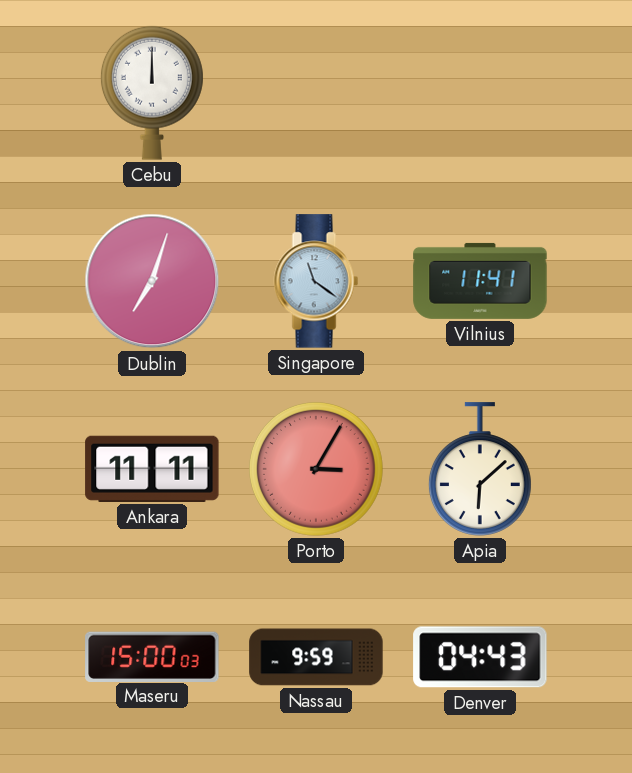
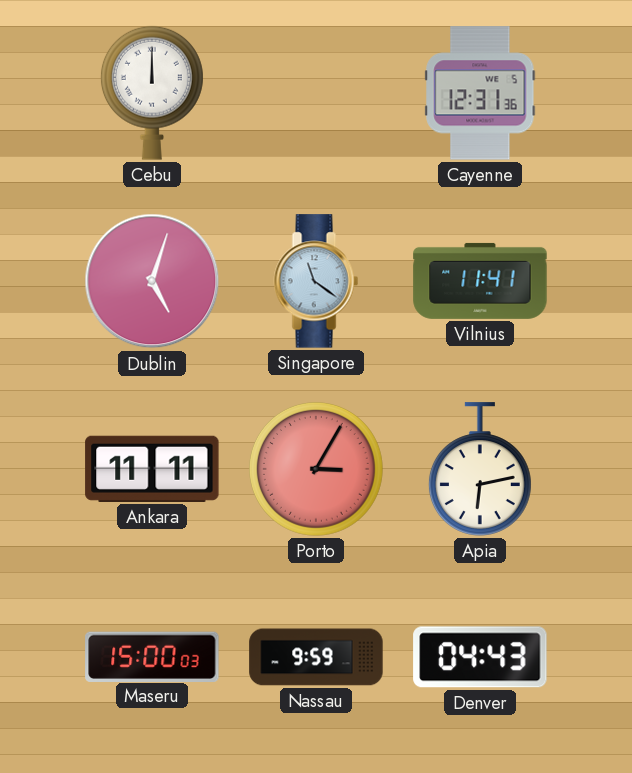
Cayenne: none -> 12:31
Dublin: 7:03 -> 5:03
Apia: 6:08 -> 6:13
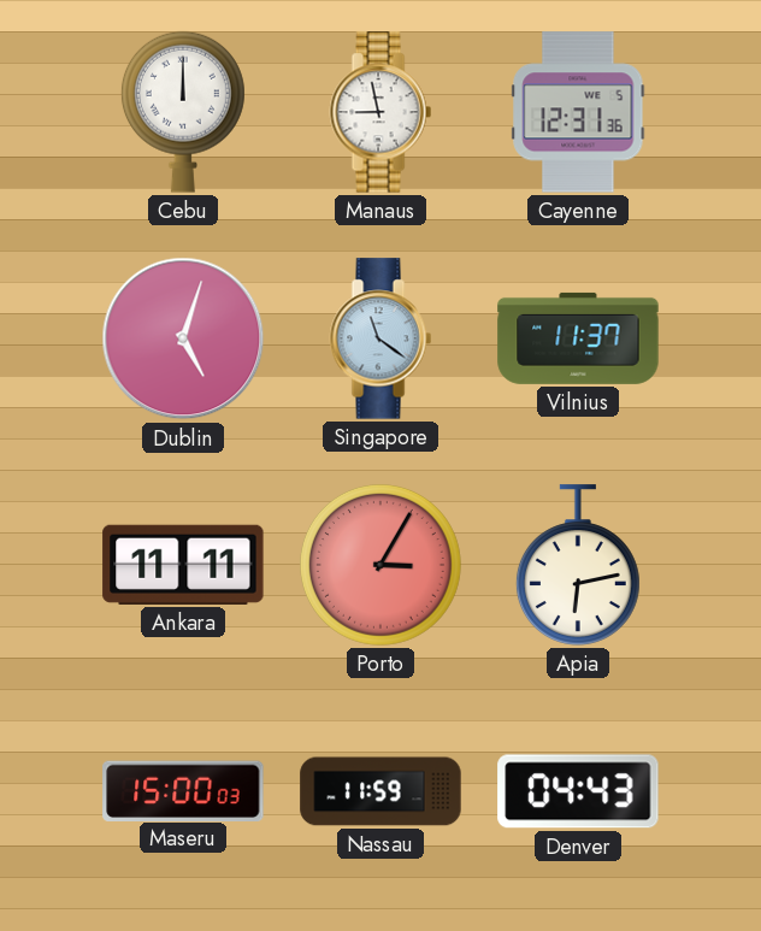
Manaus: none -> 8:58
Vilnius: 11:41 -> 11:37
Nassau: 9:59 -> 11:59
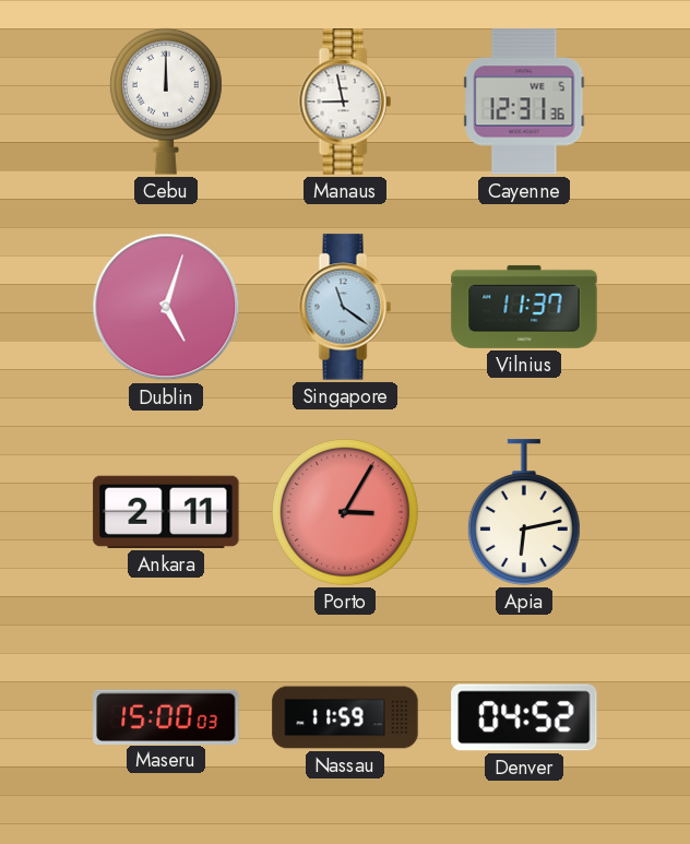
Ankara: 11:11 -> 2:11
Denver: 04:43 -> 04:52
